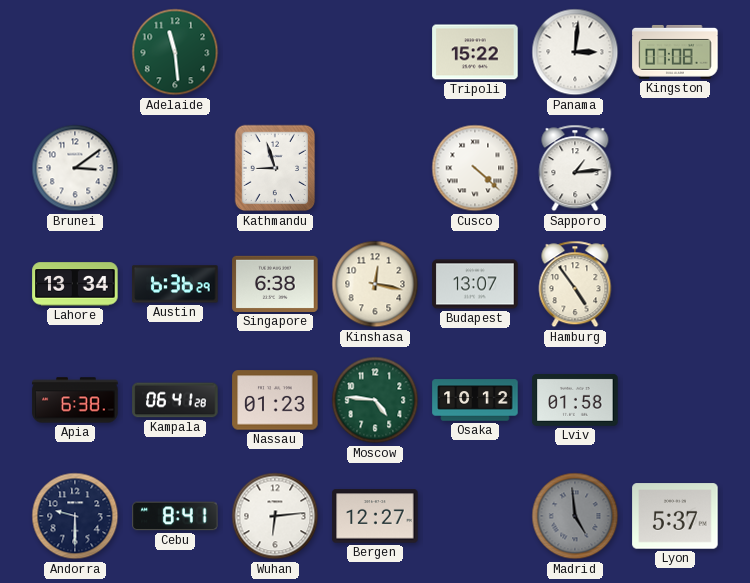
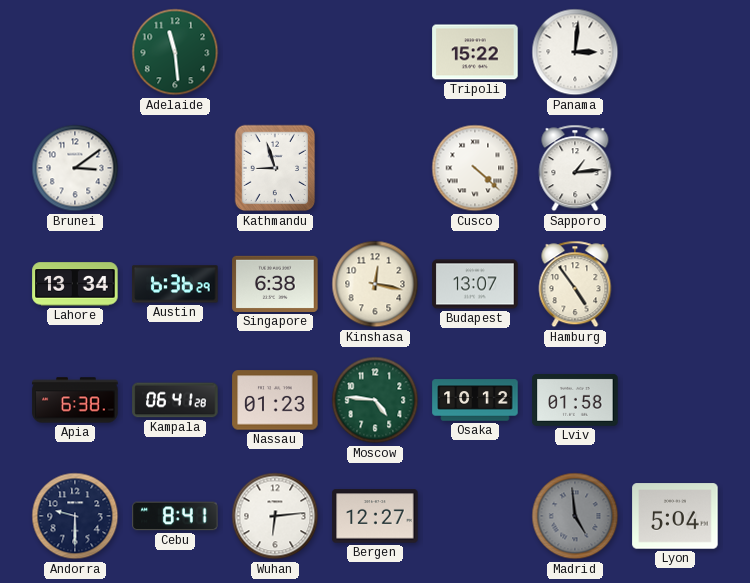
Kingston: 07:08 -> none
Lyon: 5:37 -> 5:04
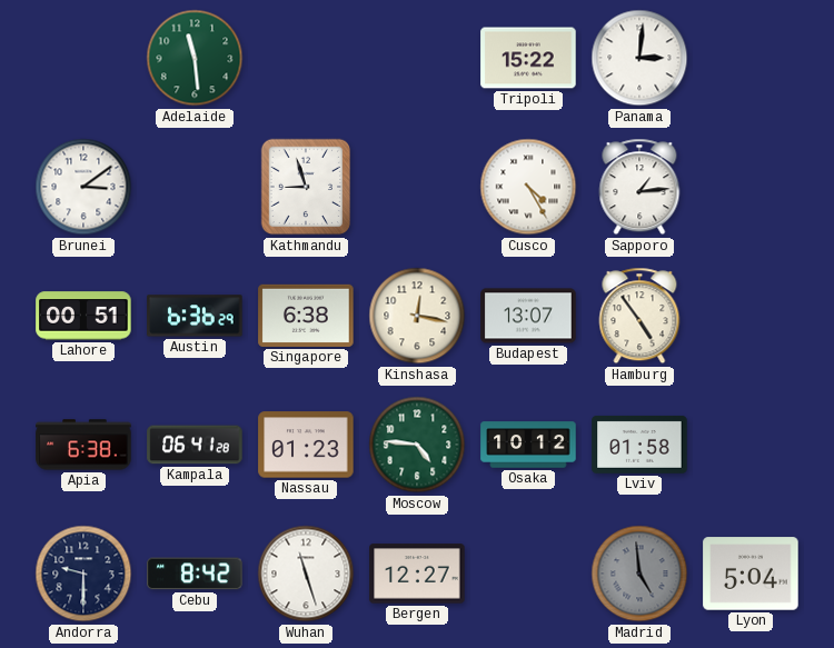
Cusco: 4:22 -> 4:25
Lahore: 13:34 -> 00:51
Cebu: 8:41 -> 8:42
Wuhan: 6:14 -> 11:27
